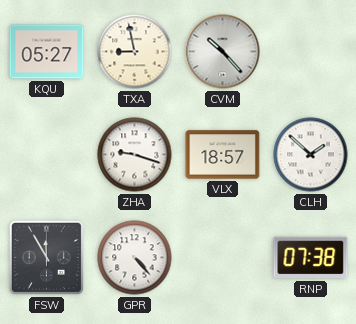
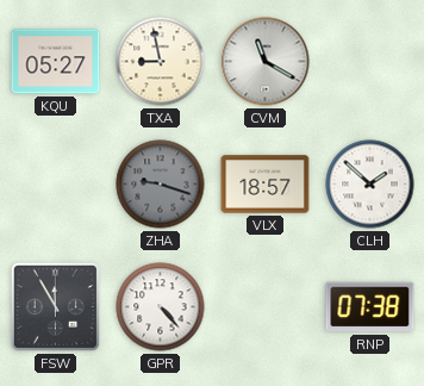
CVM: 10:23 -> 11:20
ZHA dial: white -> grey
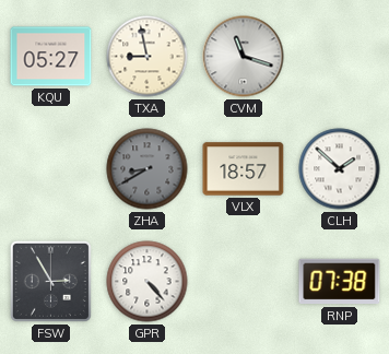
CVM: 11:20 -> 11:18
ZHA: 9:18 -> 8:40
FSW: 11:55 -> 2:55
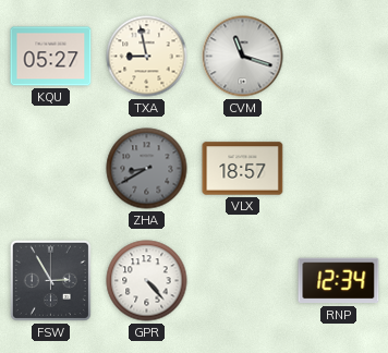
CLH: 1:52 -> none
RNP: 07:38 -> 12:34
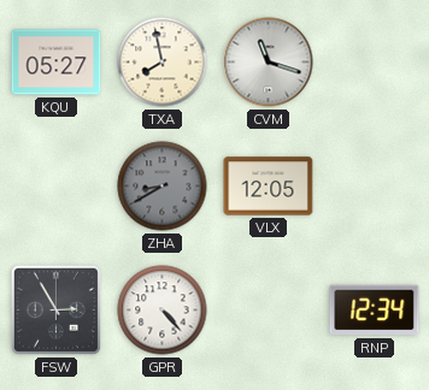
TXA: 8:58 -> 7:58
VLX: 18:57 -> 12:05
